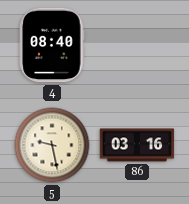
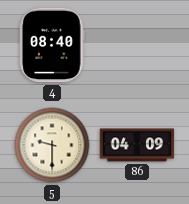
5: 9:28 -> 9:30
86: 03:16 -> 04:09
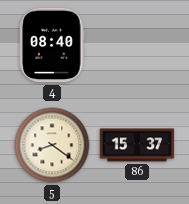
5: 9:30 -> 8:21
86: 04:09 -> 15:37
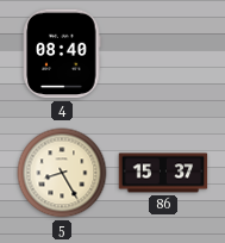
5: 8:21 -> 8:25
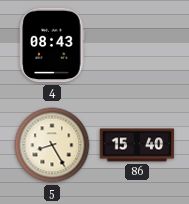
4: 08:40 -> 08:43
86: 15:37 -> 15:40
